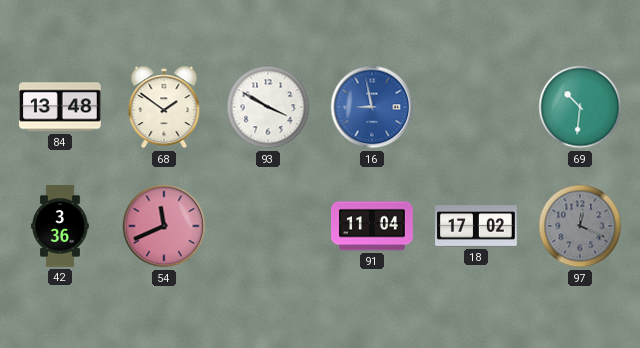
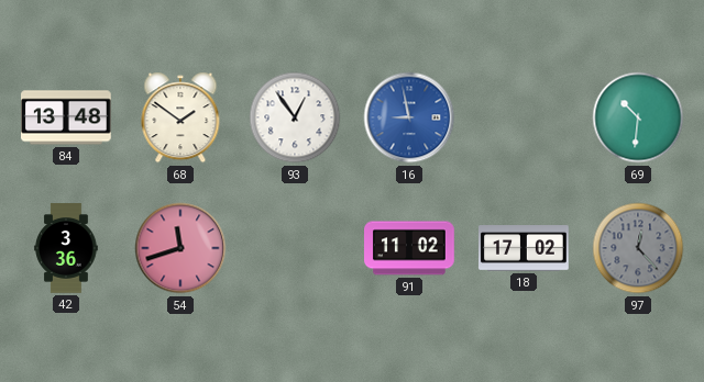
93: 3:50 -> 12:54
54: 11:41 -> 11:42
91: 11:04 -> 11:02
97: 12:19 -> 12:23
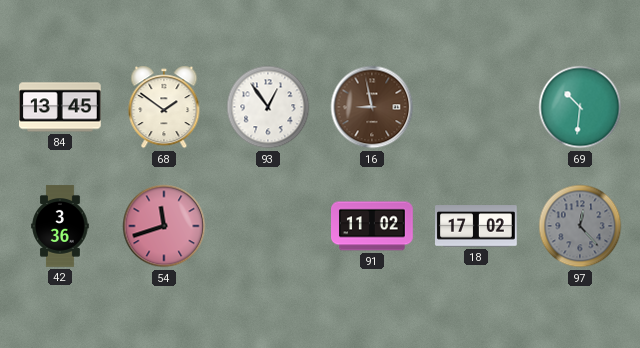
84: 13:48 -> 13:45
16 dial: blue -> brown
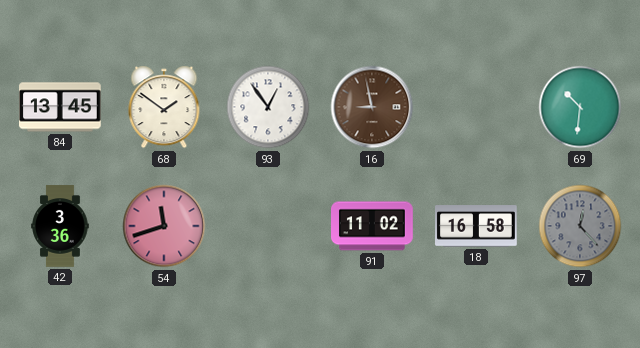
18: 17:02 -> 16:58
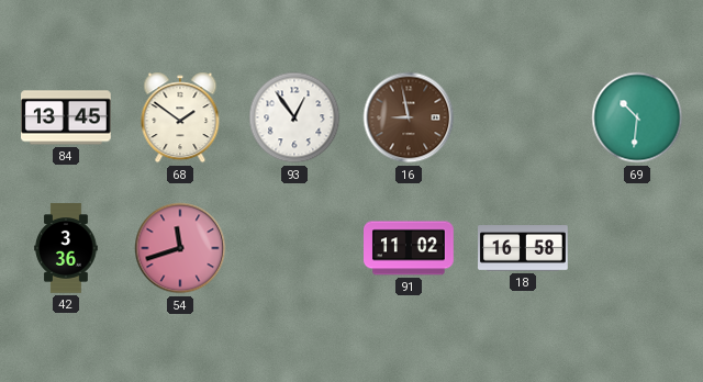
97: 12:23 -> none
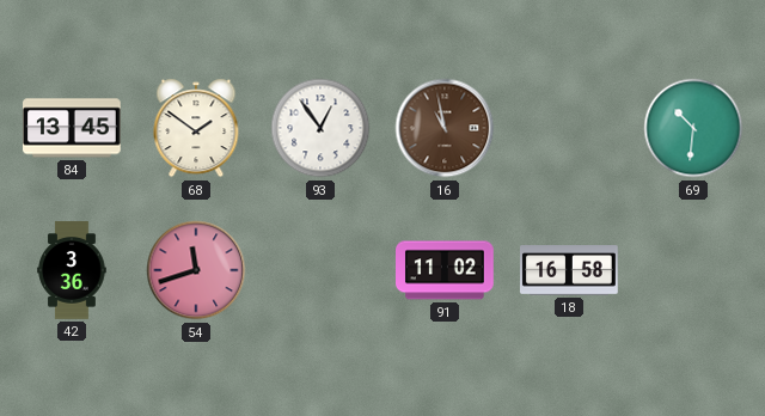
16: 8:58 -> 10:58
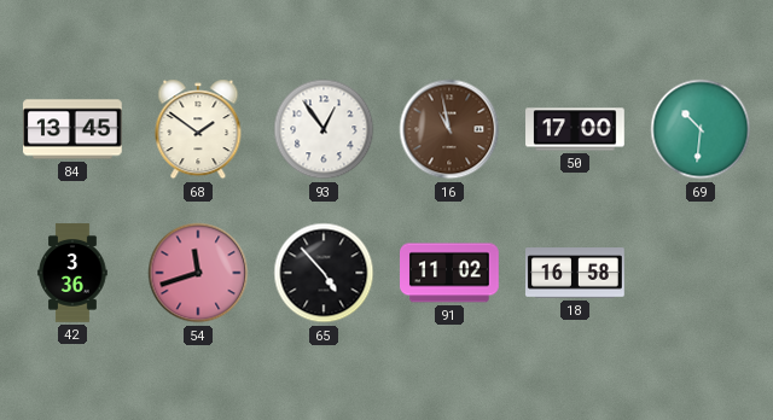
50: none -> 17:00
65: none -> 4:53
